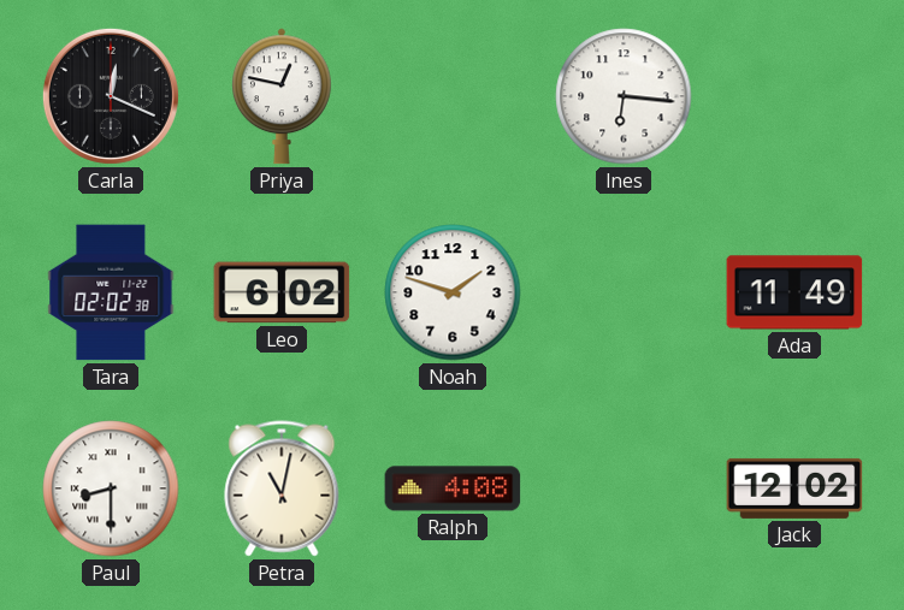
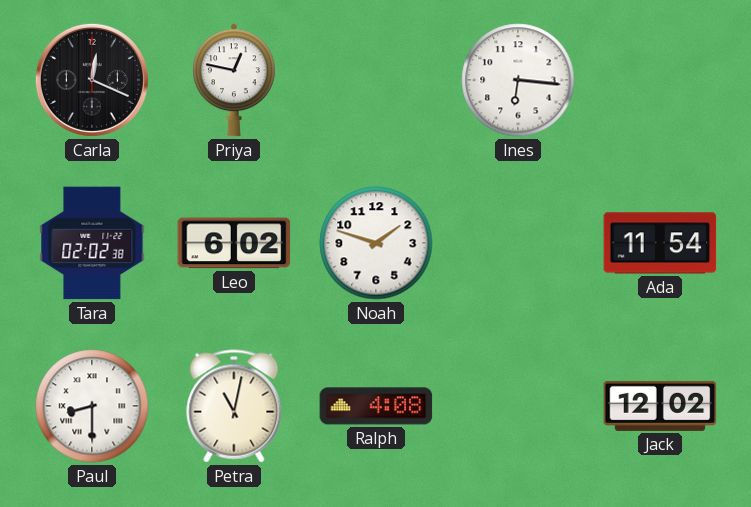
Ada: 11:49 -> 11:54
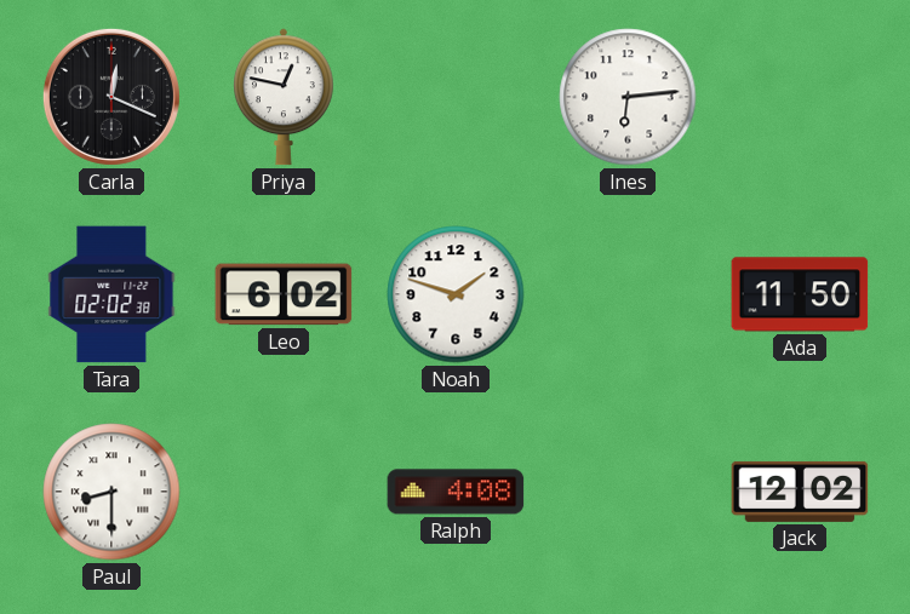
Ines: 6:16 -> 6:14
Ada: 11:54 -> 11:50
Petra: 11:02 -> none
